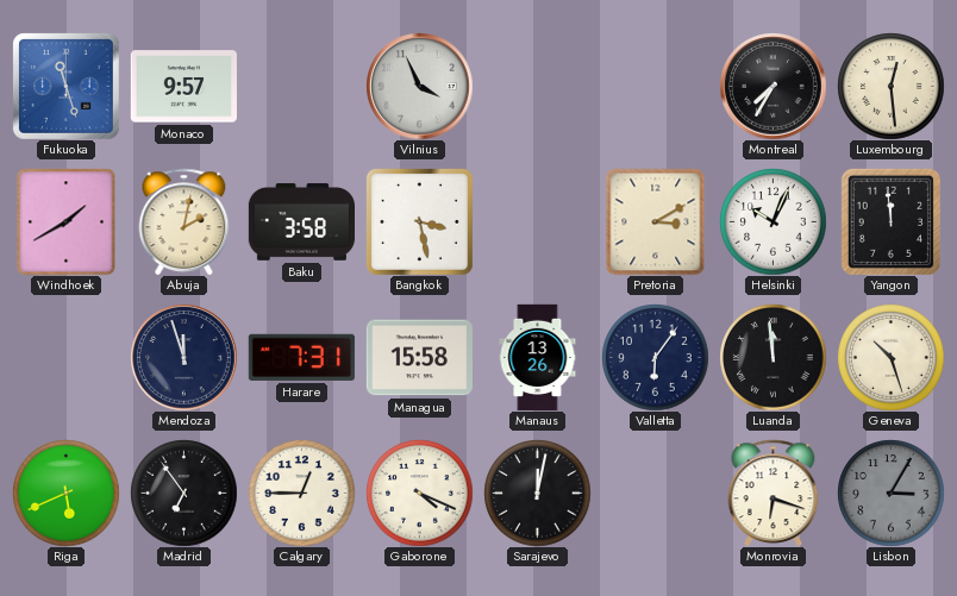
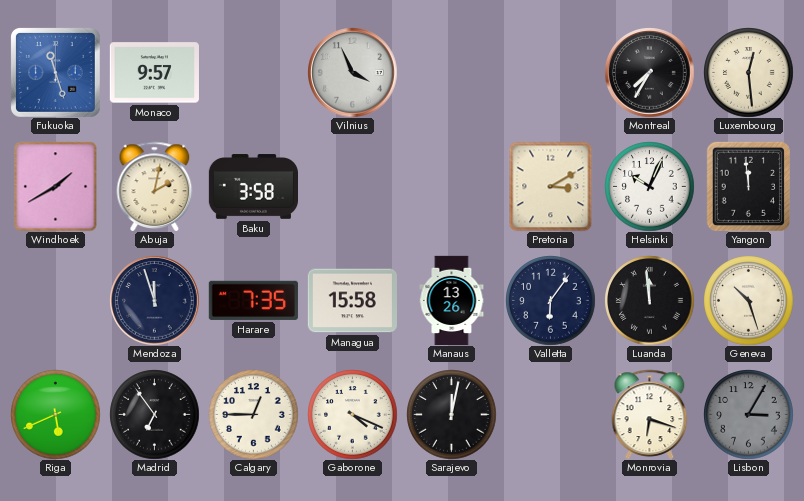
Bangkok: 3:28 -> none
Harare: 7:31 -> 7:35
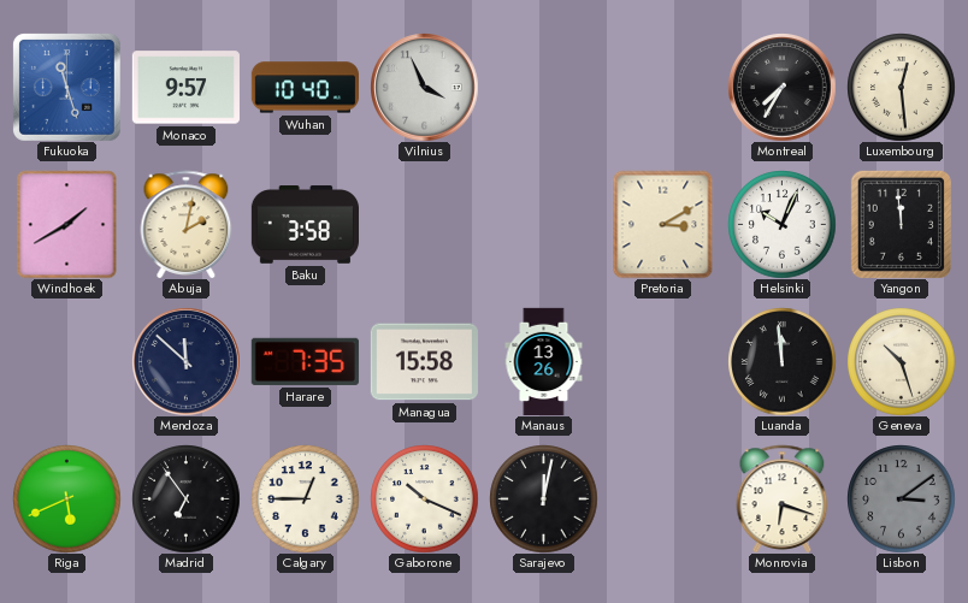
Wuhan: none -> 10:40
Mendoza: 11:57 -> 11:52
Valletta: 6:06 -> none
Gaborone: 4:19 -> 10:19
Lisbon: 3:05 -> 3:09
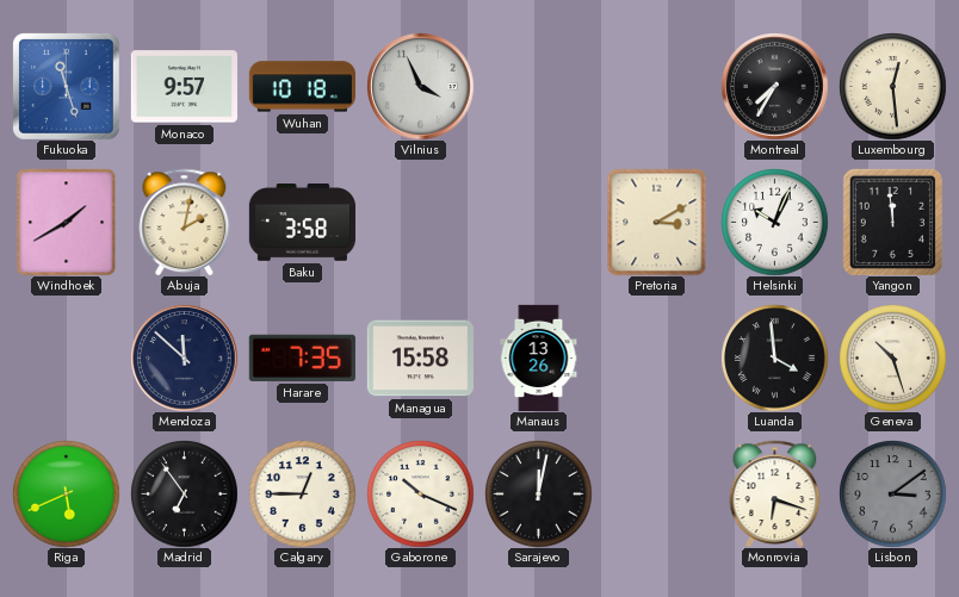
Wuhan: 10:40 -> 10:18
Luanda: 11:59 -> 3:59
